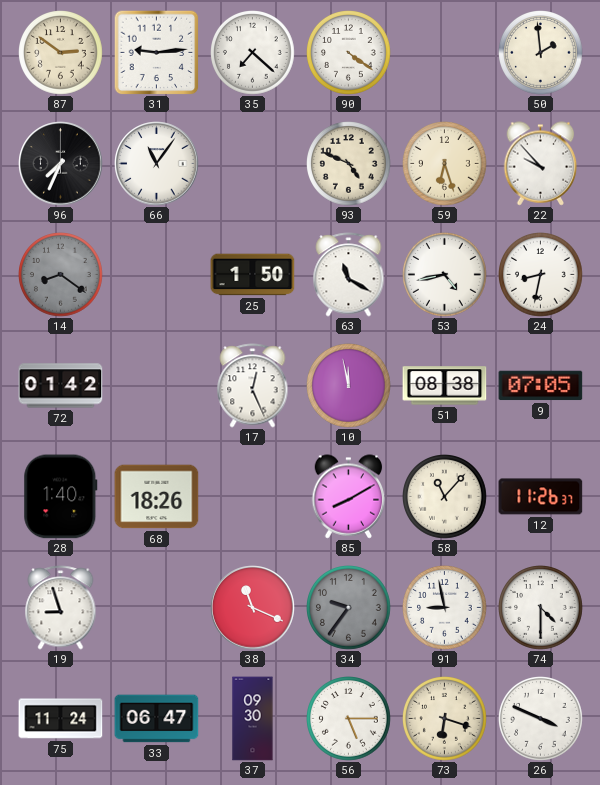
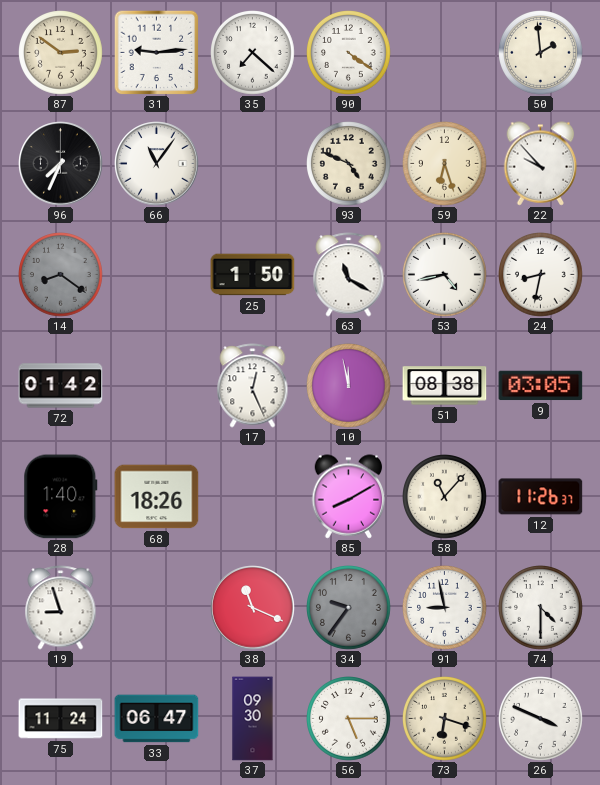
9: 07:05 -> 03:05
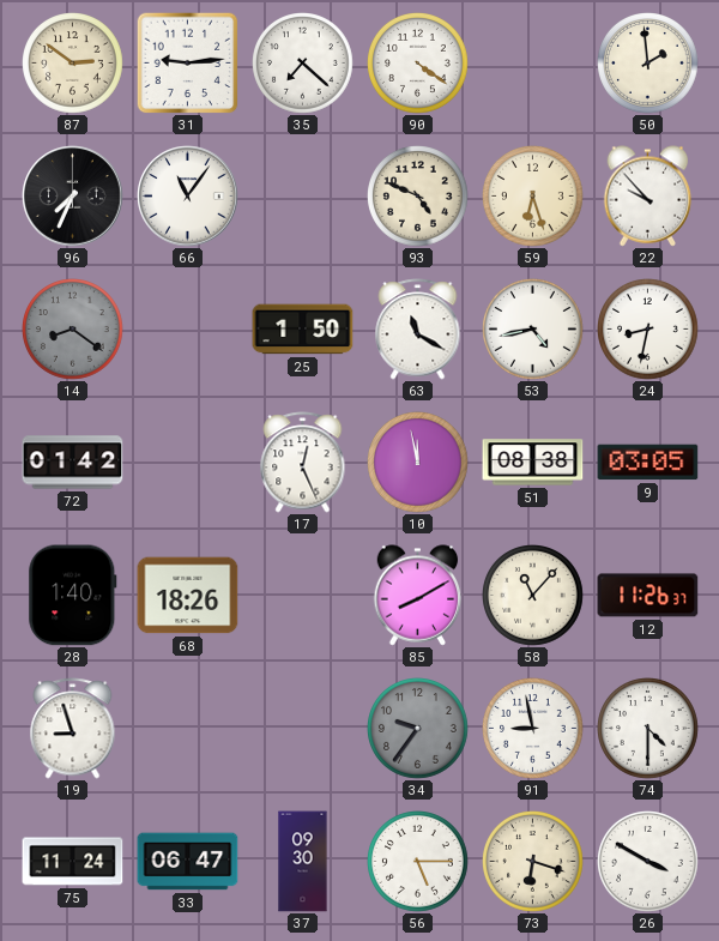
38: 11:19 -> none
26: 3:49 -> 3:50
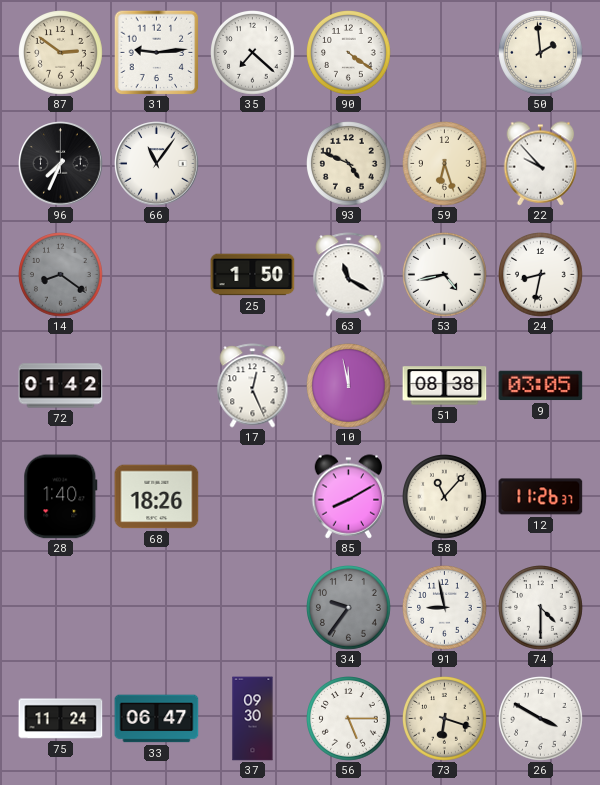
19: 8:57 -> none
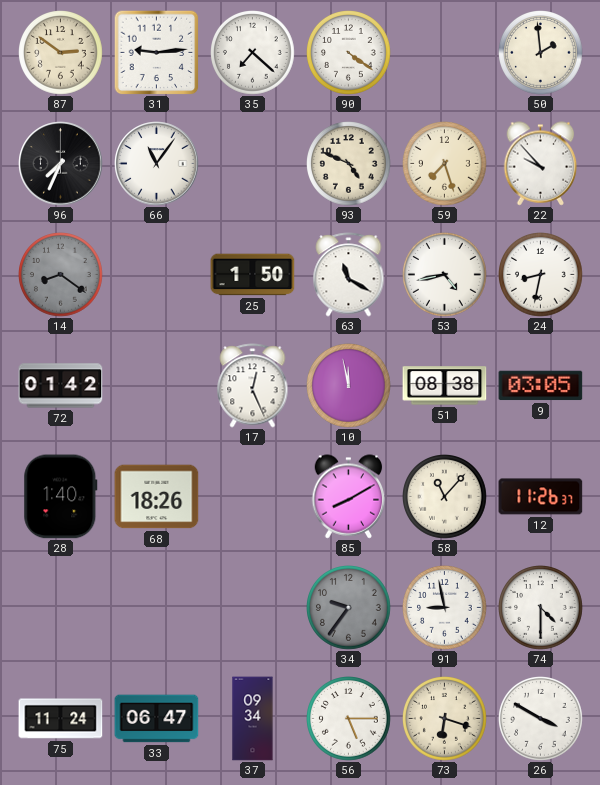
59: 6:27 -> 7:27
37: 09:30 -> 09:34
